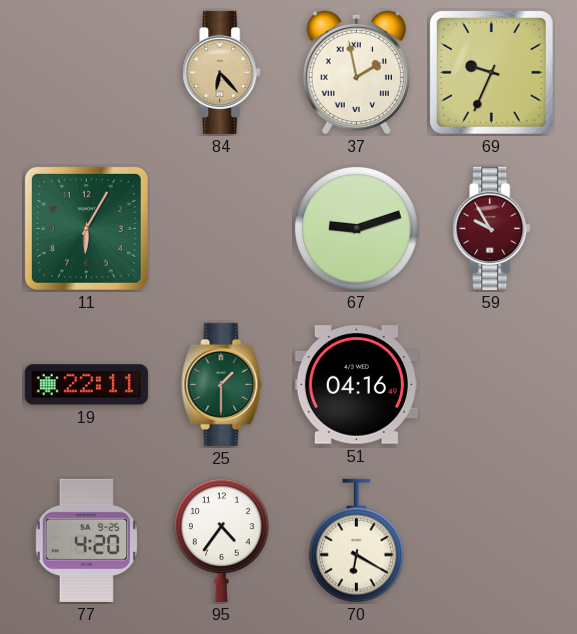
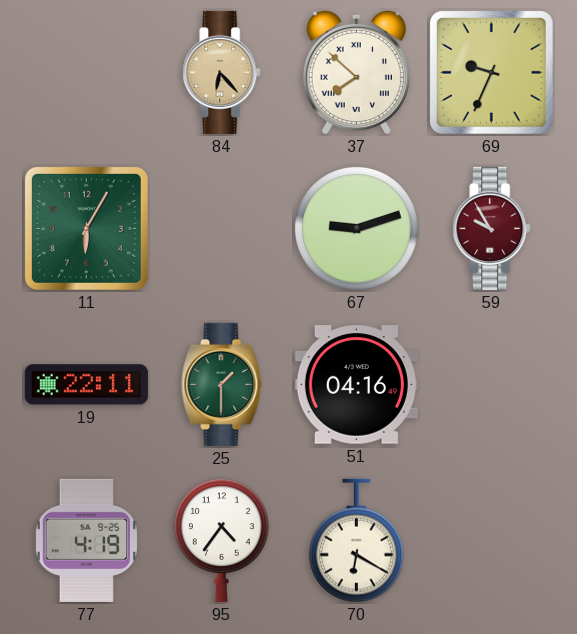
37: 1:58 -> 7:52
77: 4:20 -> 4:19
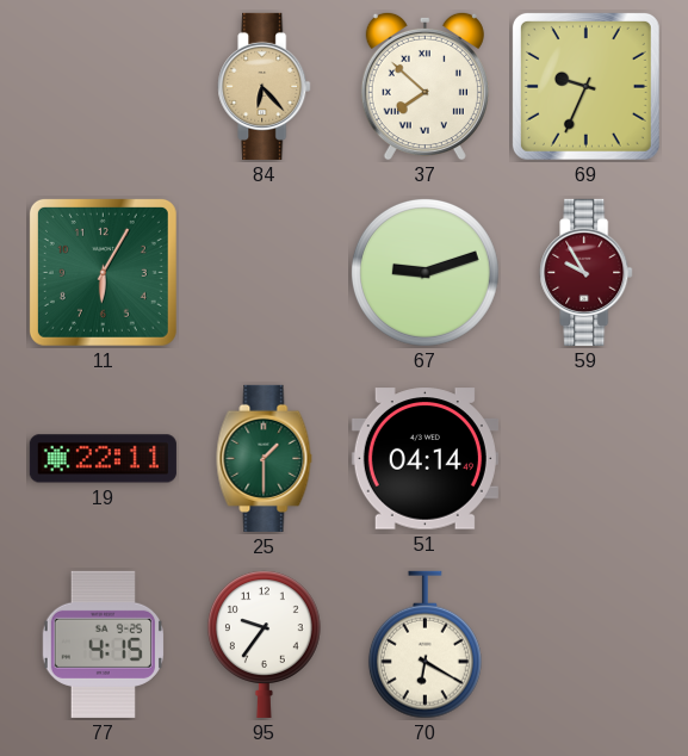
51: 04:16 -> 04:14
77: 4:19 -> 4:15
95: 4:36 -> 9:36
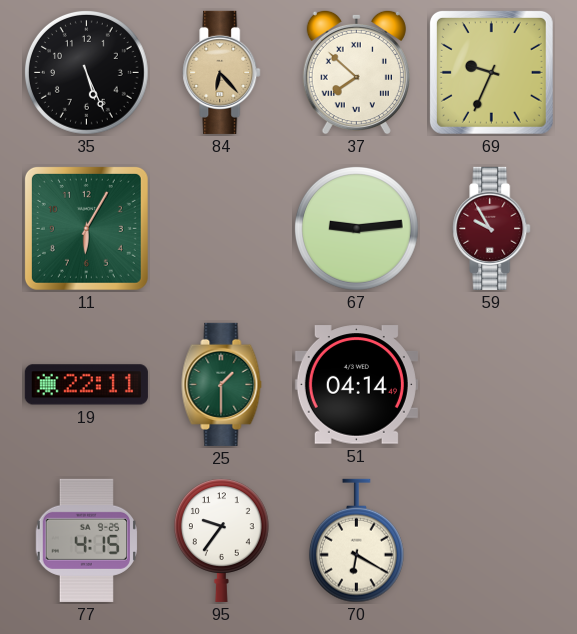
35: none -> 5:26
67: 9:12 -> 9:14
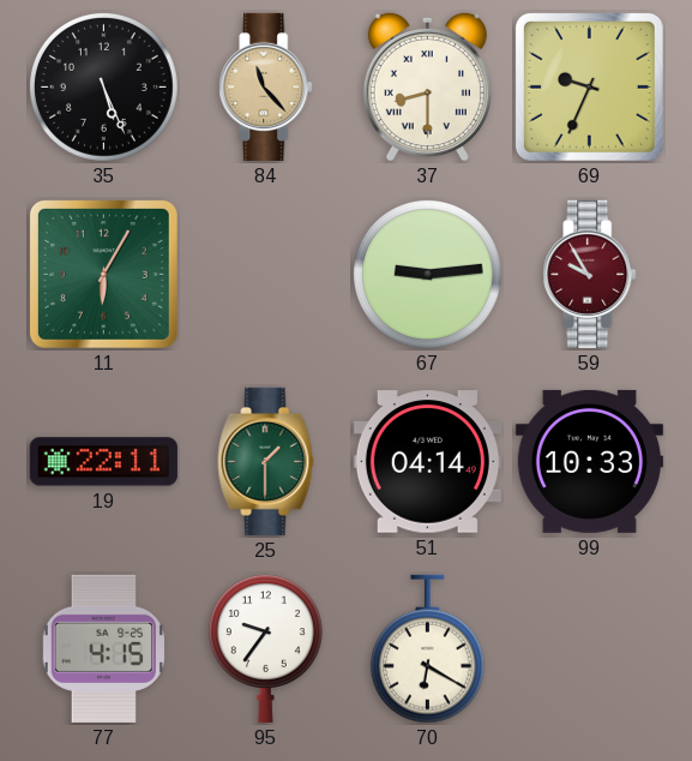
84: 6:23 -> 11:23
37: 7:52 -> 8:30
99: none -> 10:33
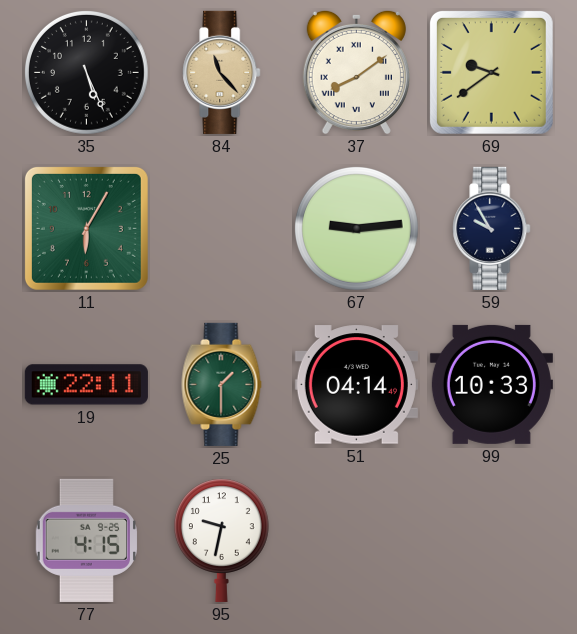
37: 8:30 -> 8:09
69: 9:34 -> 9:39
59 dial: burgundy -> navy
95: 9:36 -> 9:32
70: 6:20 -> none
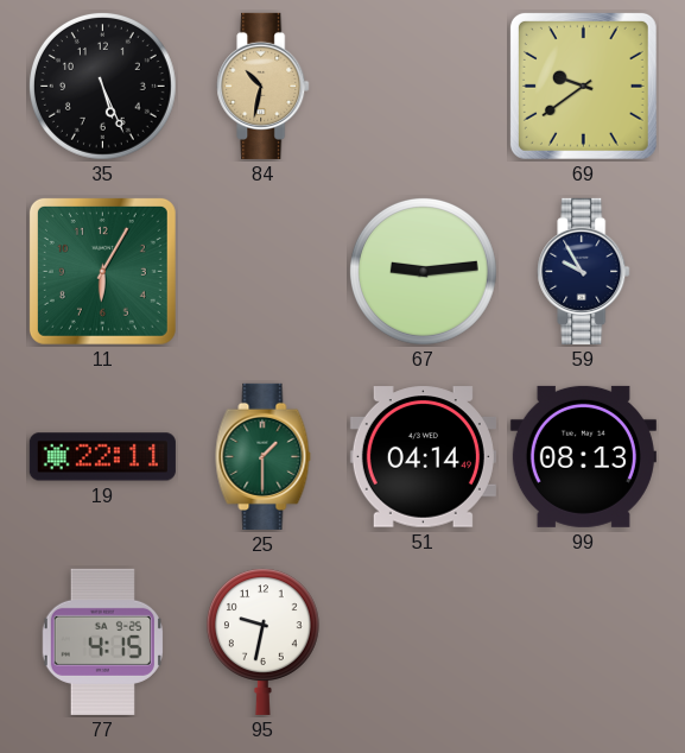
84: 11:23 -> 10:32
37: 8:09 -> none
99: 10:33 -> 08:13
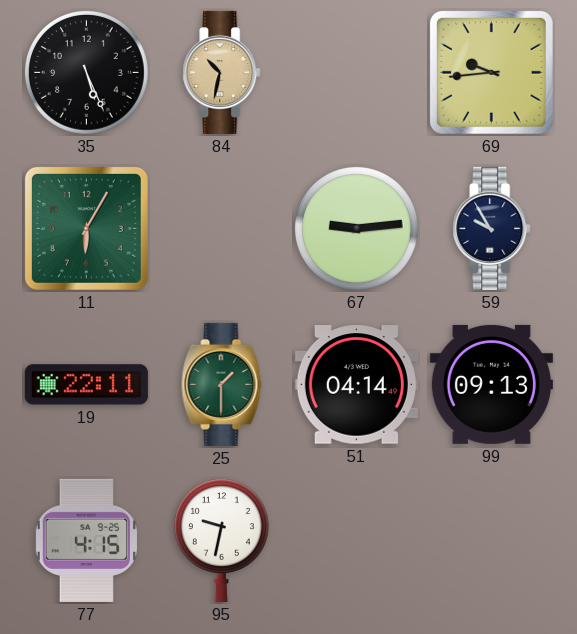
69: 9:39 -> 9:44
99: 08:13 -> 09:13
